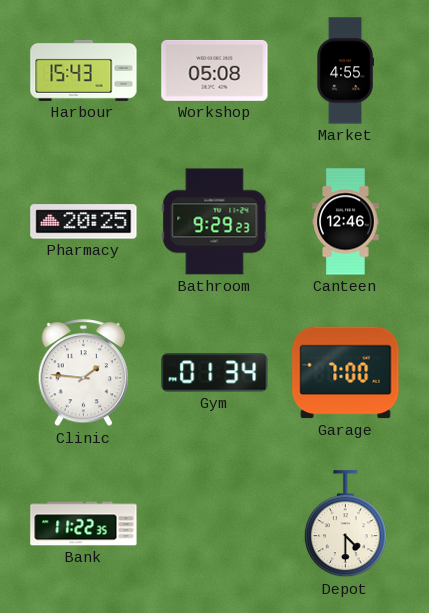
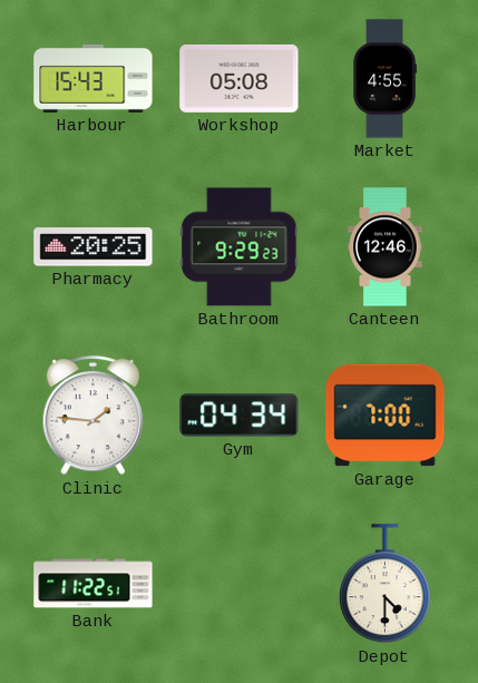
Gym: 01:34 -> 04:34
Bank: 11:22:35 -> 11:22:51
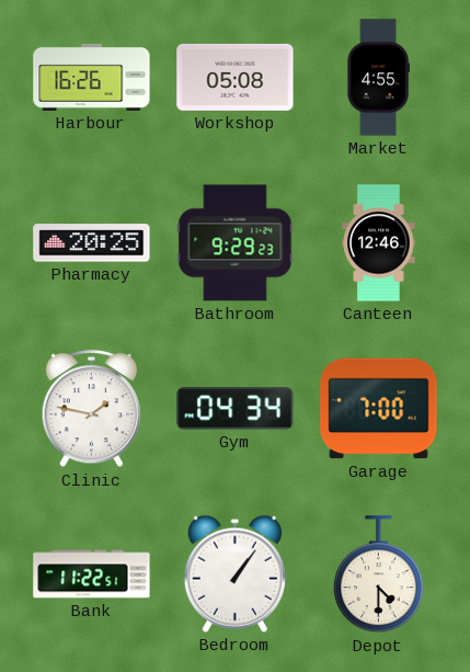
Harbour: 15:43 -> 16:26
Clinic: 1:46 -> 1:47
Bedroom: none -> 1:06
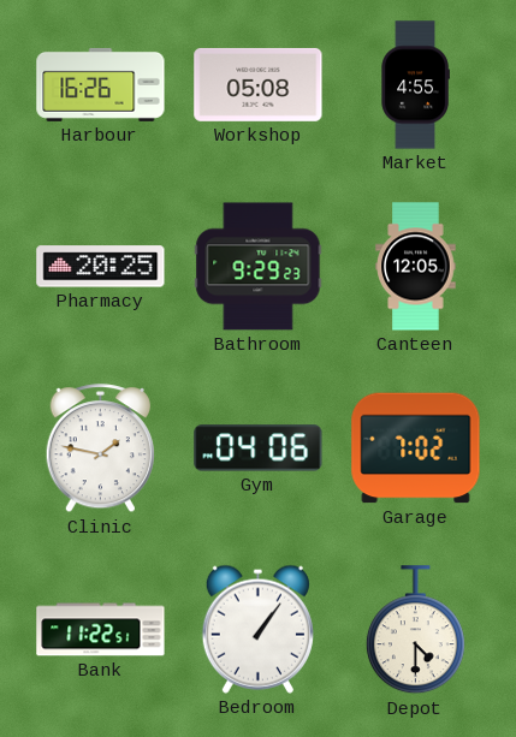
Canteen: 12:46 -> 12:05
Gym: 04:34 -> 04:06
Garage: 7:00 -> 7:02
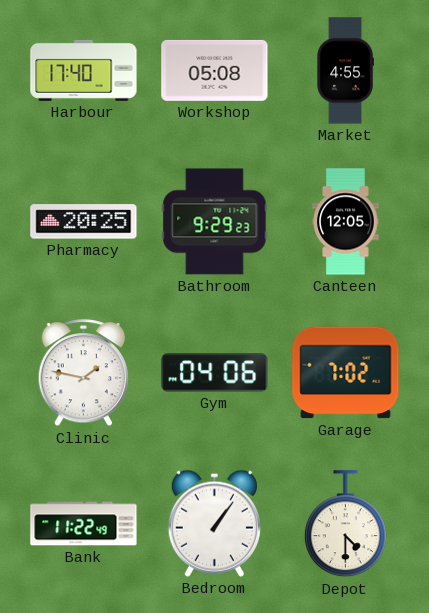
Harbour: 16:26 -> 17:40
Bank: 11:22:51 -> 11:22:49
